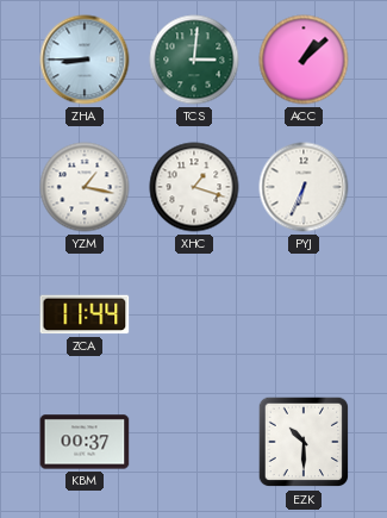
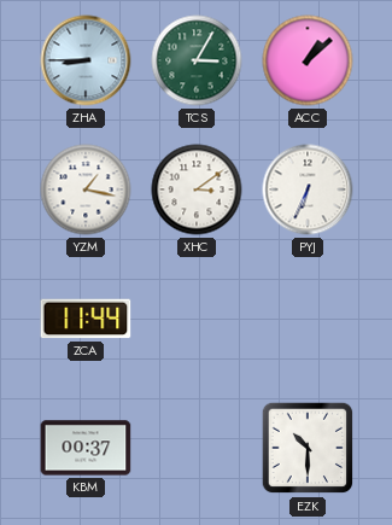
TCS: 3:01 -> 3:05
XHC: 1:18 -> 3:09
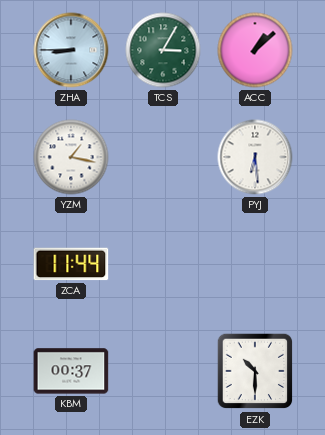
XHC: 3:09 -> none
PYJ: 6:34 -> 6:29
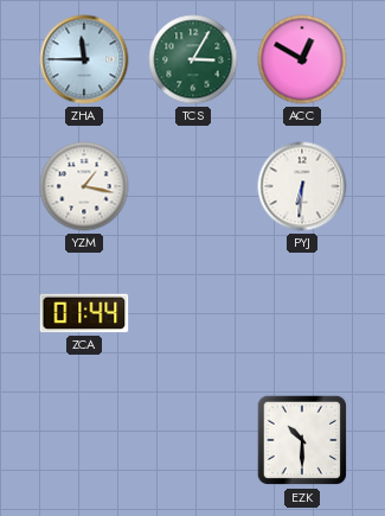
ZHA: 8:45 -> 11:45
ACC: 1:08 -> 12:50
PYJ: 6:29 -> 6:31
ZCA: 11:44 -> 01:44
KBM: 00:37 -> none
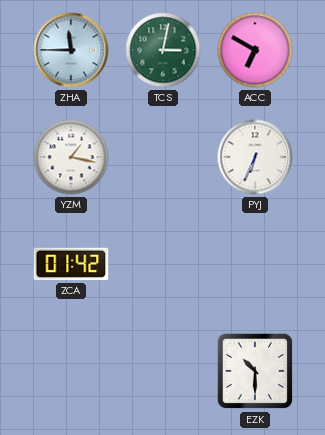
TCS: 3:05 -> 3:02
ACC: 12:50 -> 6:50
PYJ: 6:31 -> 6:34
ZCA: 01:44 -> 01:42
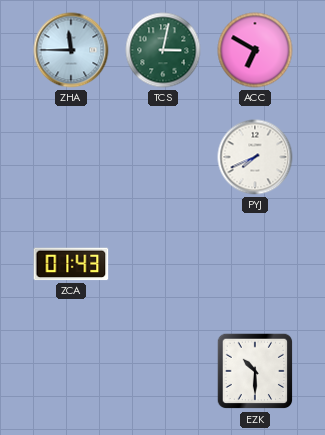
YZM: 1:17 -> none
PYJ: 6:34 -> 7:41
ZCA: 01:42 -> 01:43
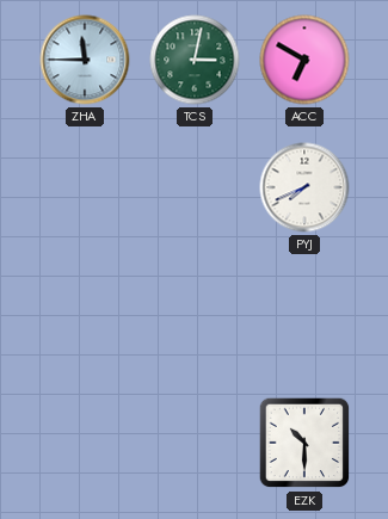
ZCA: 01:43 -> none
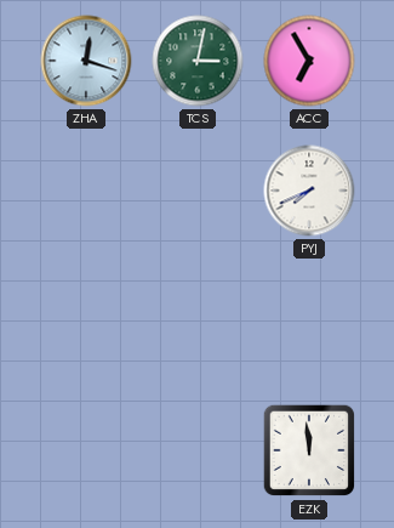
ZHA: 11:45 -> 12:18
ACC: 6:50 -> 6:55
EZK: 10:30 -> 11:59
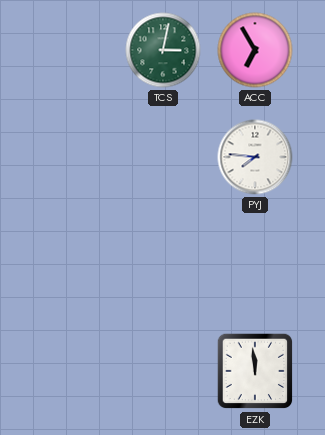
ZHA: 12:18 -> none
PYJ: 7:41 -> 7:46
